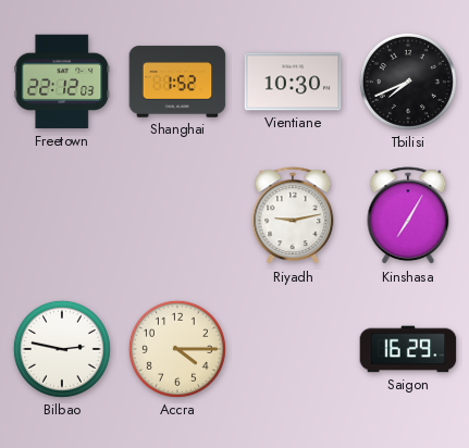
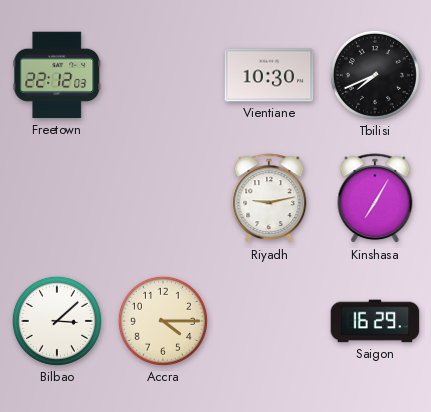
Shanghai: 1:52 -> none
Bilbao: 2:47 -> 3:08
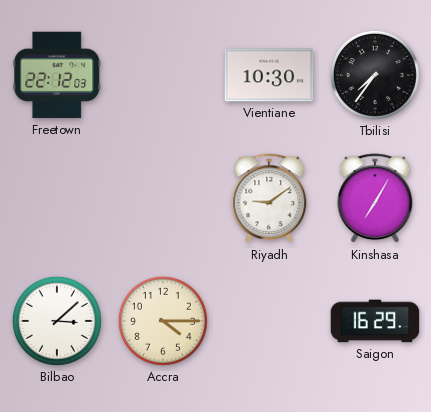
Tbilisi: 7:41 -> 7:36
Riyadh: 9:13 -> 9:09
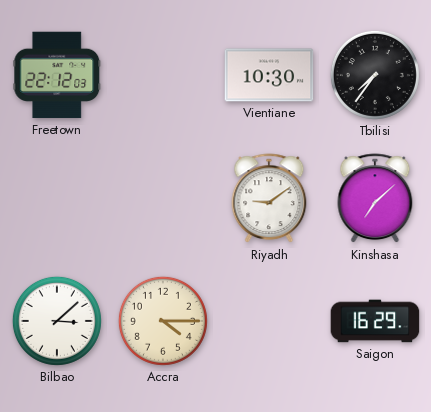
Kinshasa: 7:05 -> 7:08
